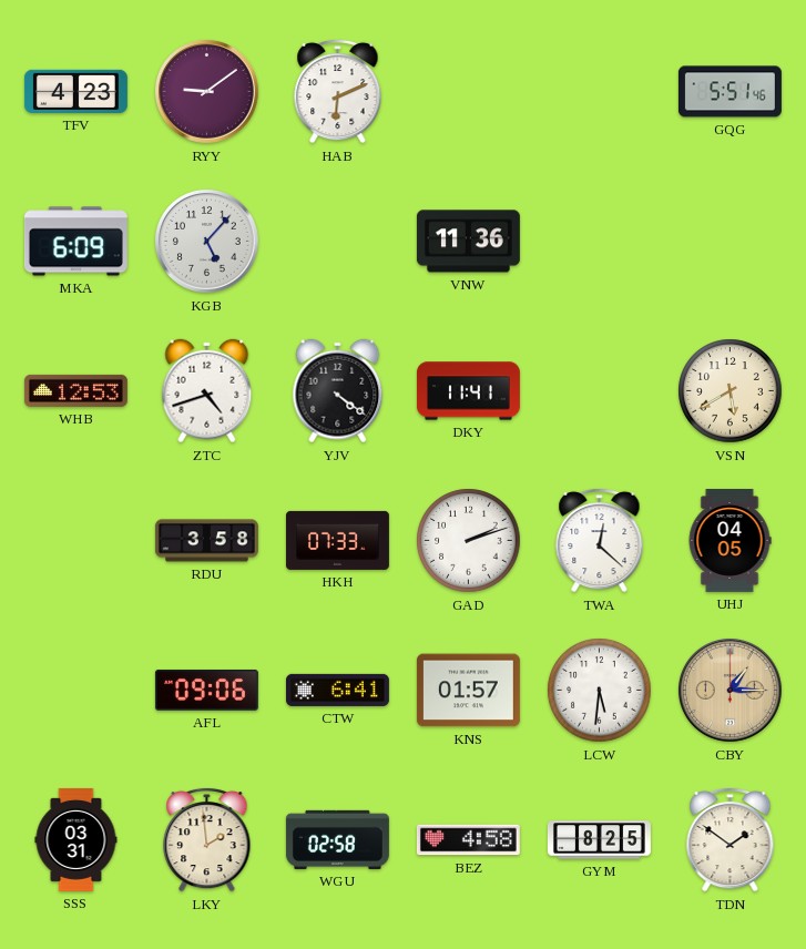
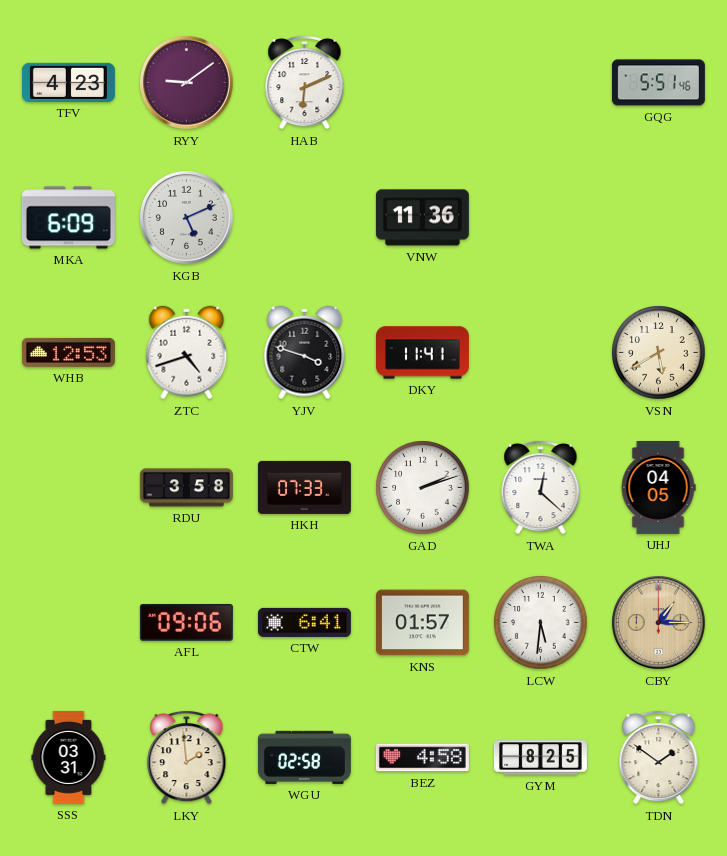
KGB: 5:07 -> 5:11
YJV: 4:21 -> 3:48
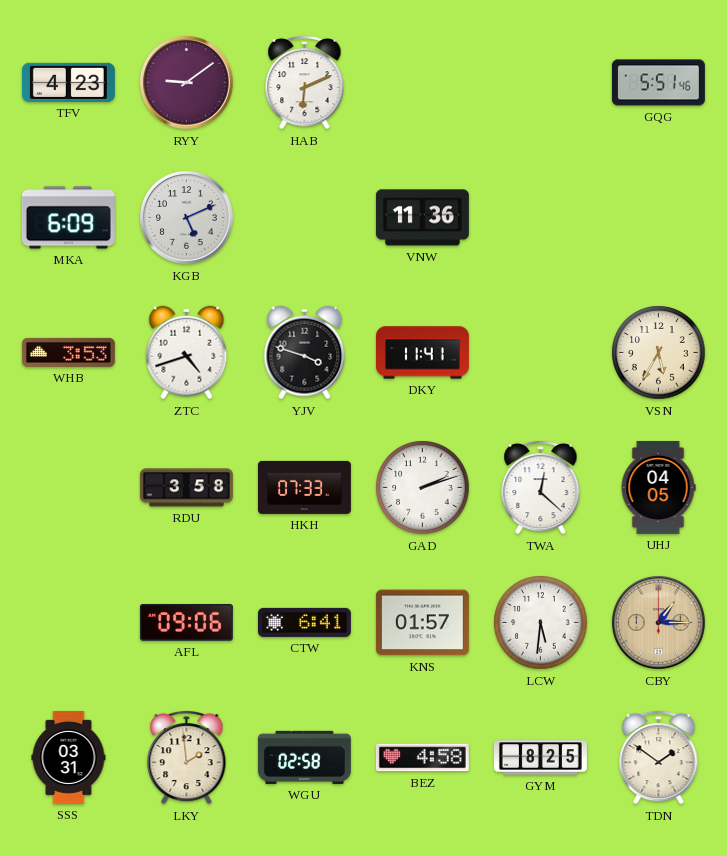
WHB: 12:53 -> 3:53
VSN: 5:40 -> 5:35
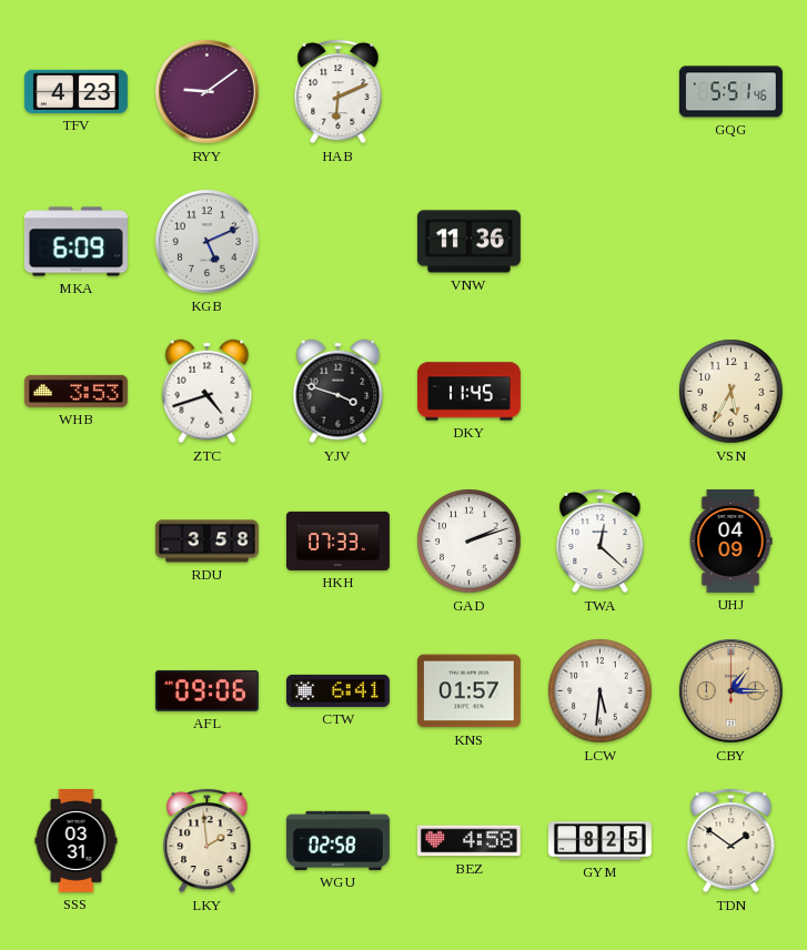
DKY: 11:41 -> 11:45
UHJ: 04:05 -> 04:09
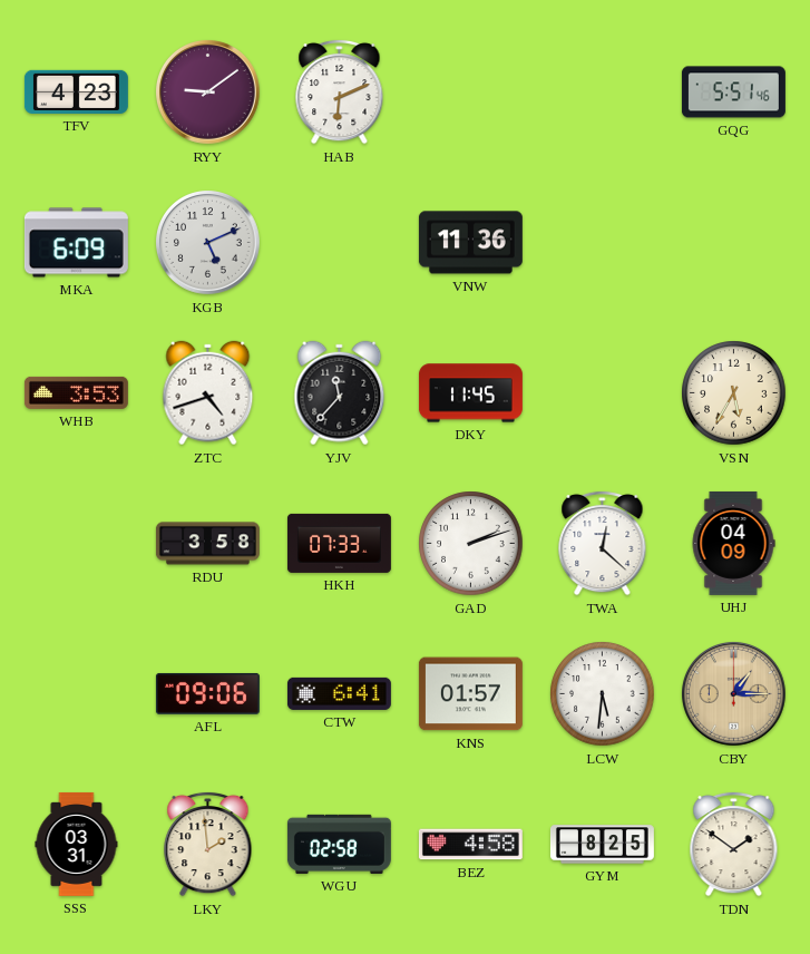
YJV: 3:48 -> 11:37
